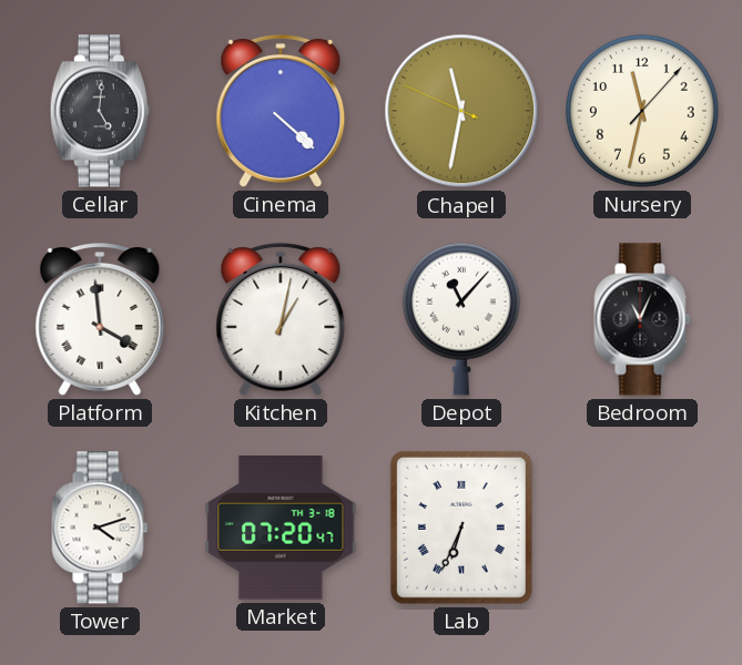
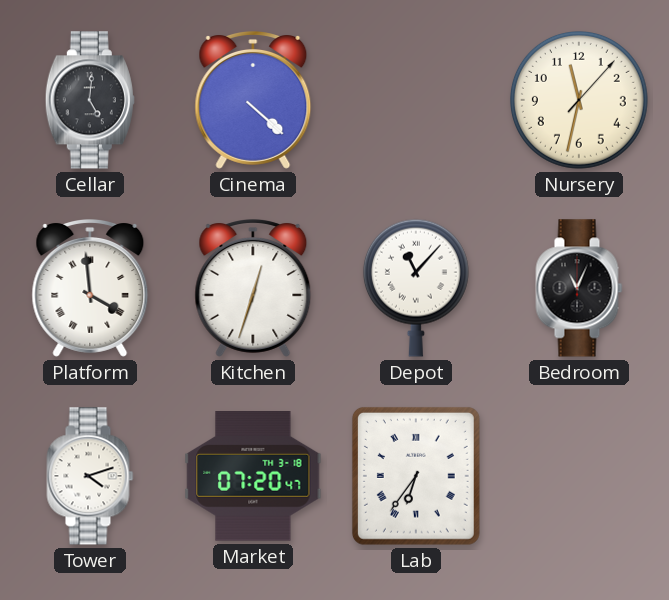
Chapel: 11:31 -> none
Kitchen: 1:02 -> 12:33
Lab: 6:34 -> 6:36
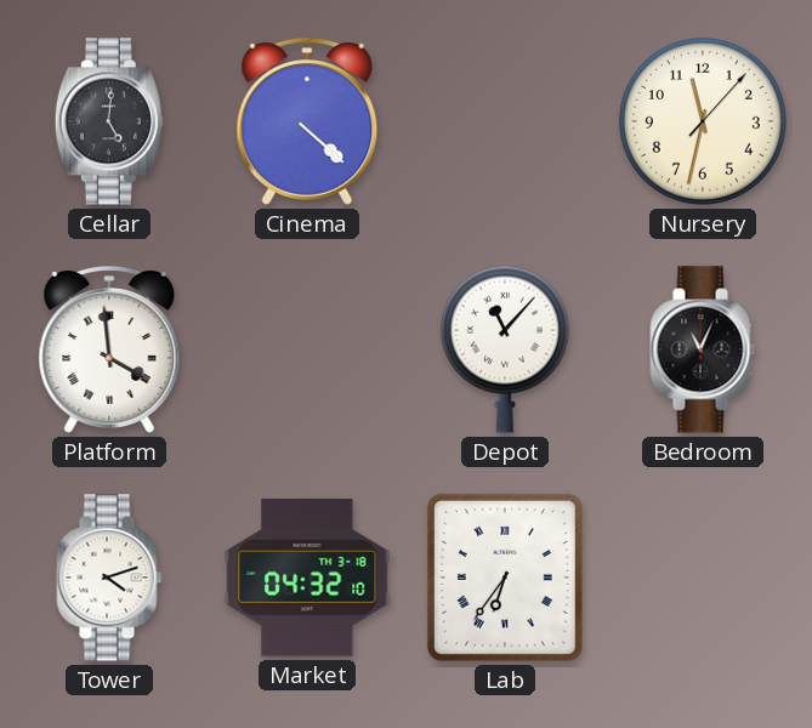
Kitchen: 12:33 -> none
Market: 07:20 -> 04:32
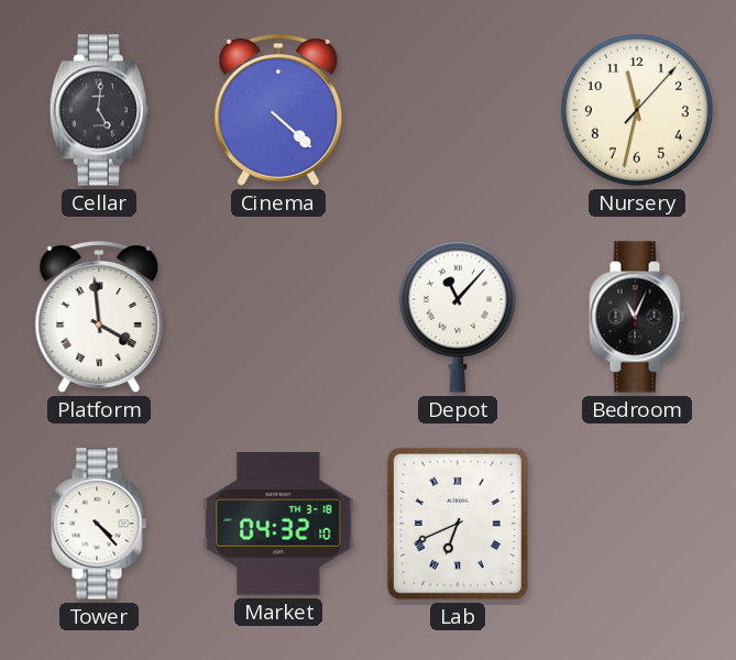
Tower: 4:12 -> 4:23
Lab: 6:36 -> 6:41
